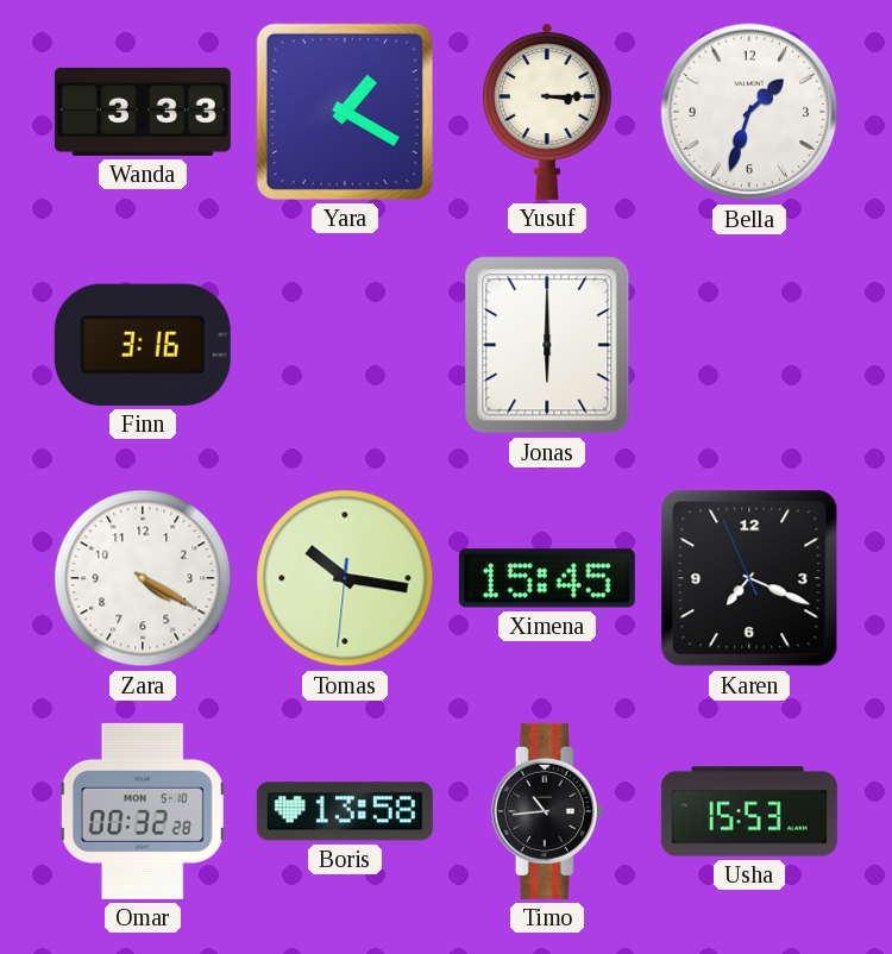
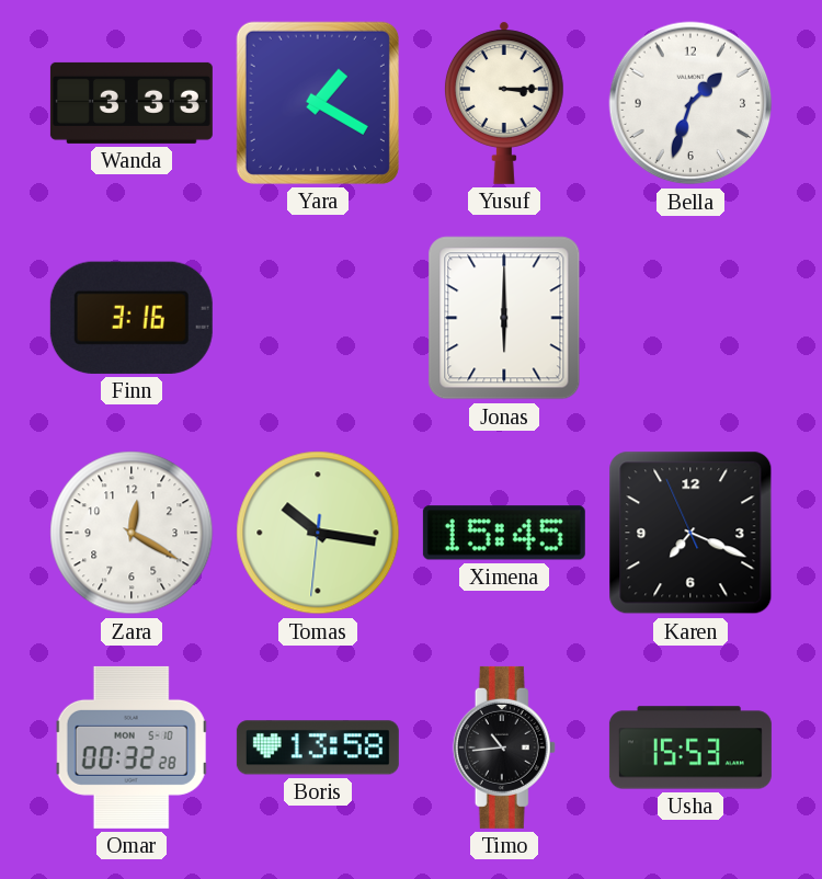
Zara: 4:20 -> 12:20
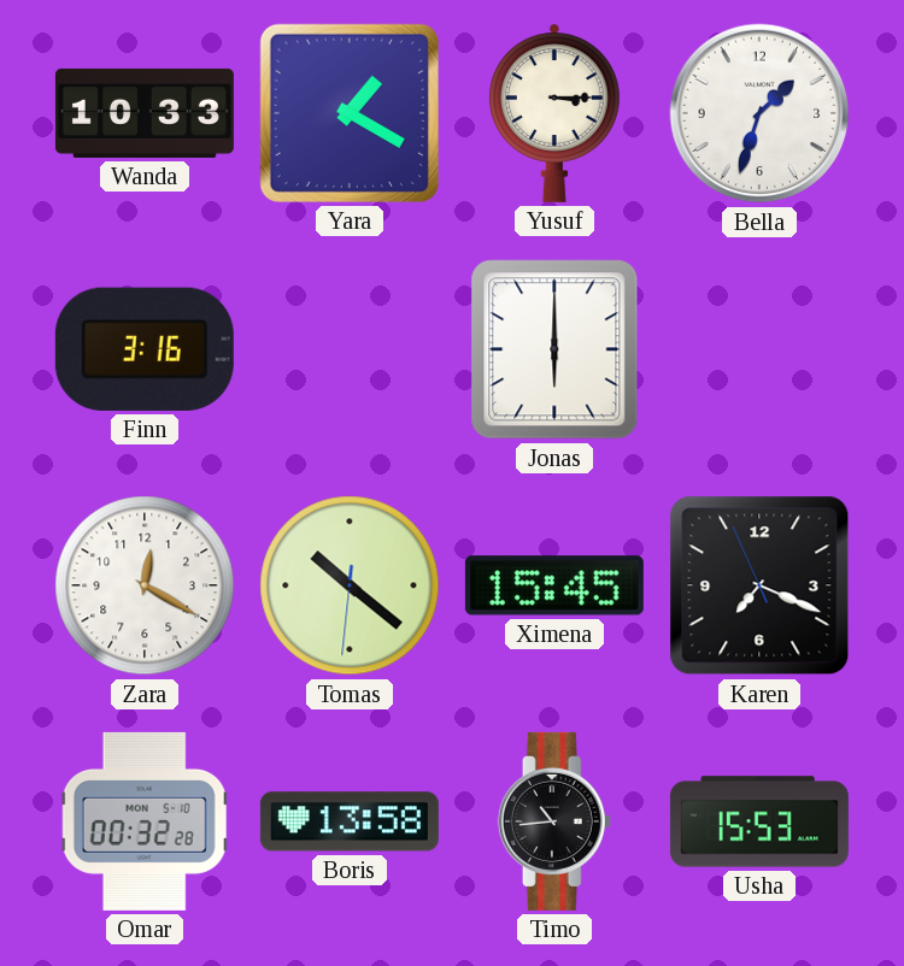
Wanda: 3:33 -> 10:33
Tomas: 10:16 -> 10:21
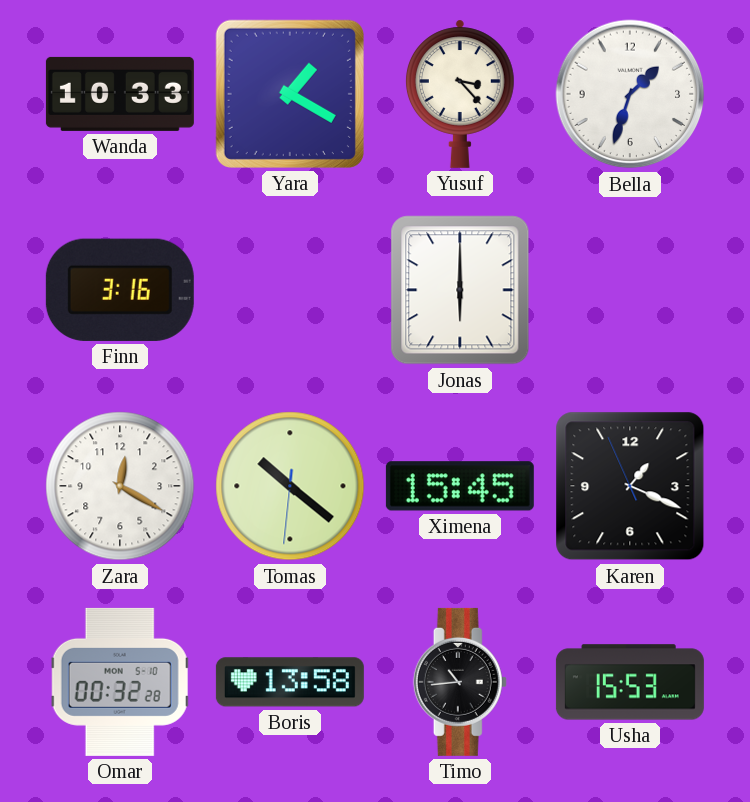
Yusuf: 3:15 -> 3:23
Karen: 7:18 -> 1:18
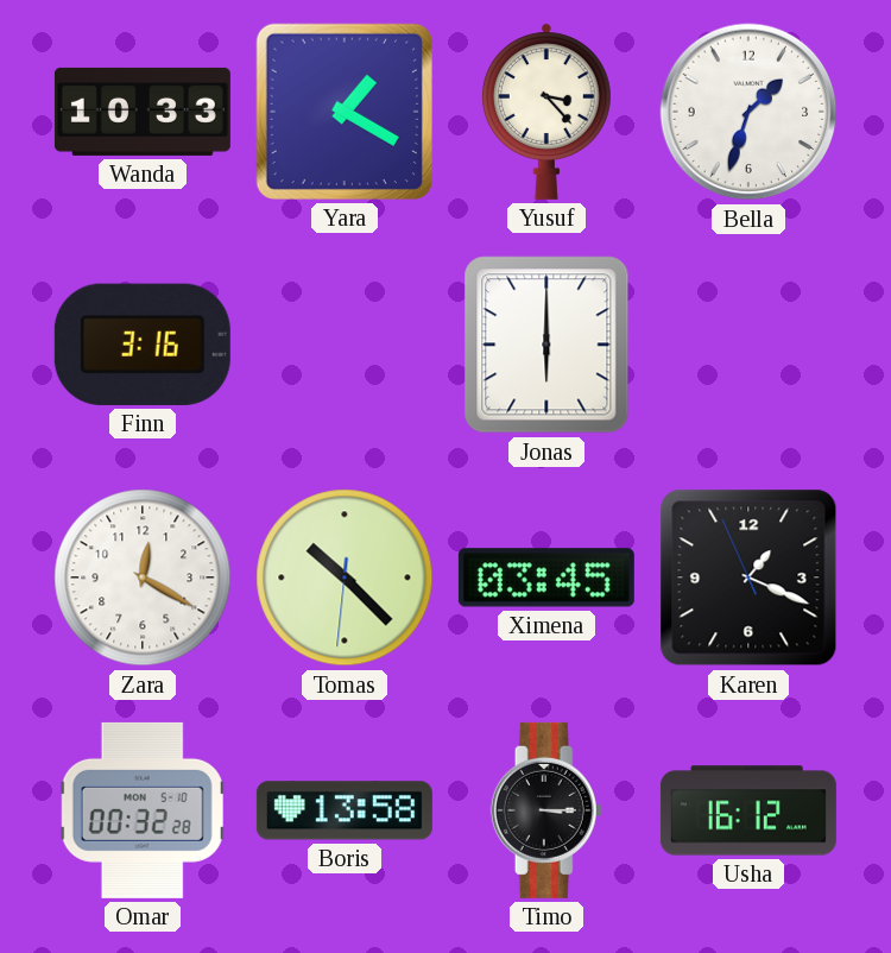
Tomas: 10:21 -> 10:22
Ximena: 15:45 -> 03:45
Timo: 10:44 -> 3:15
Usha: 15:53 -> 16:12
